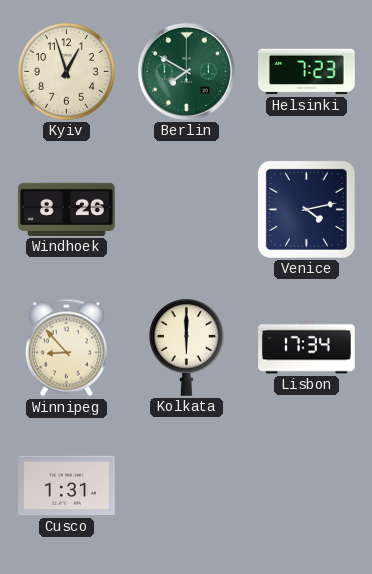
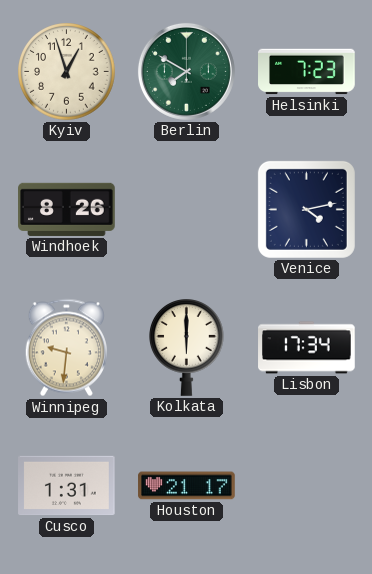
Winnipeg: 8:53 -> 9:31
Houston: none -> 21:17
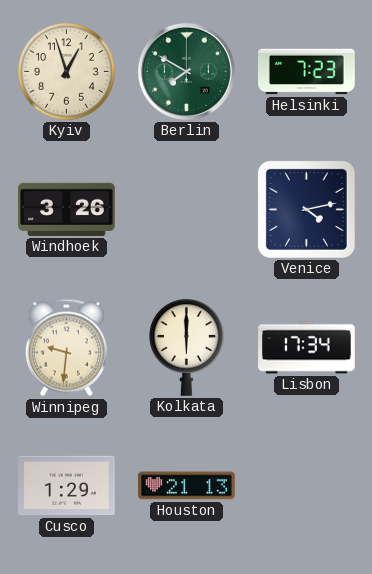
Windhoek: 8:26 -> 3:26
Cusco: 1:31 -> 1:29
Houston: 21:17 -> 21:13
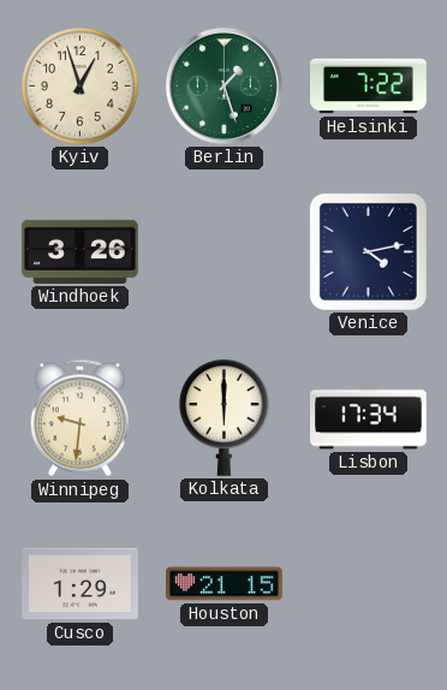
Berlin: 7:50 -> 1:27
Helsinki: 7:23 -> 7:22
Houston: 21:13 -> 21:15
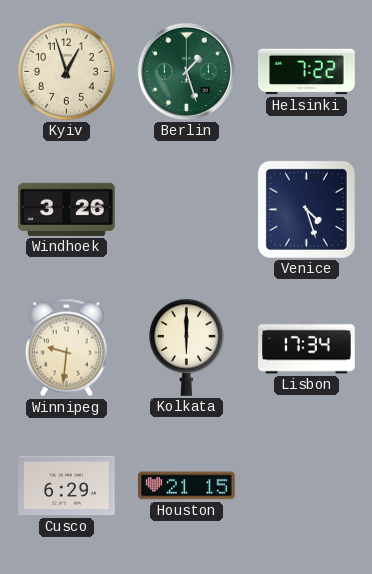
Venice: 4:13 -> 4:27
Cusco: 1:29 -> 6:29
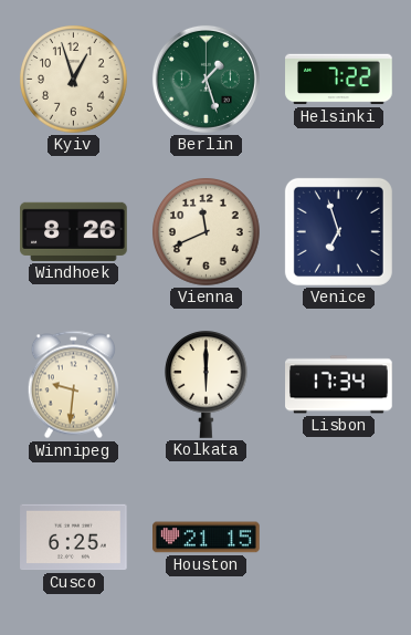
Windhoek: 3:26 -> 8:26
Vienna: none -> 11:41
Venice: 4:27 -> 6:57
Cusco: 6:29 -> 6:25
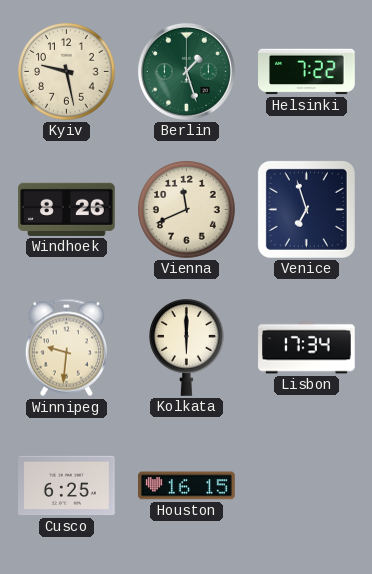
Kyiv: 12:57 -> 9:28
Houston: 21:15 -> 16:15
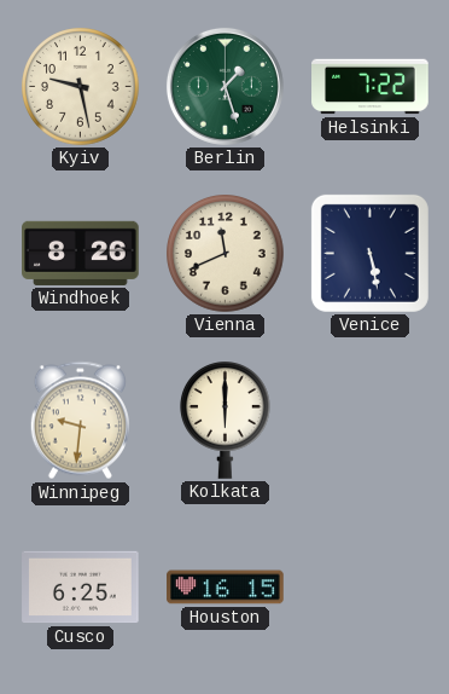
Venice: 6:57 -> 5:28
Lisbon: 17:34 -> none
